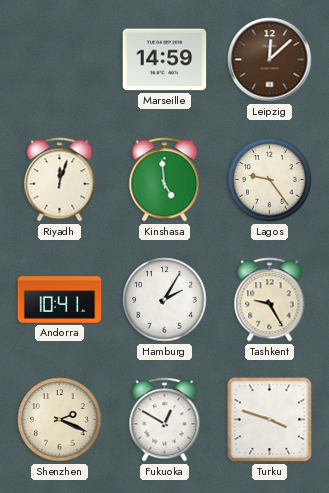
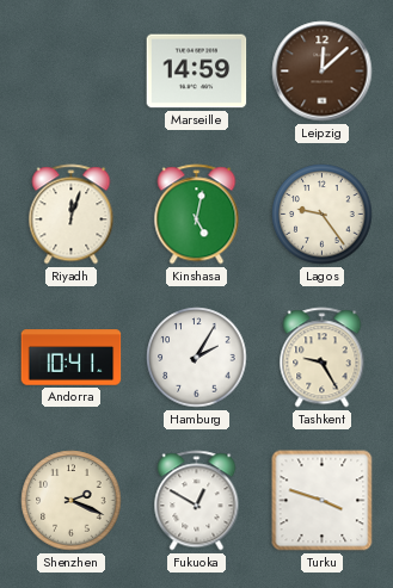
Kinshasa: 4:59 -> 5:02
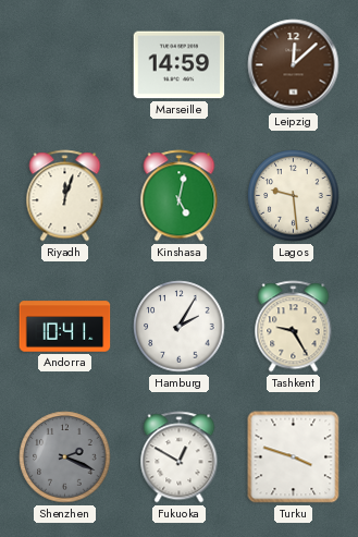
Lagos: 9:24 -> 9:29
Shenzhen dial: cream -> grey
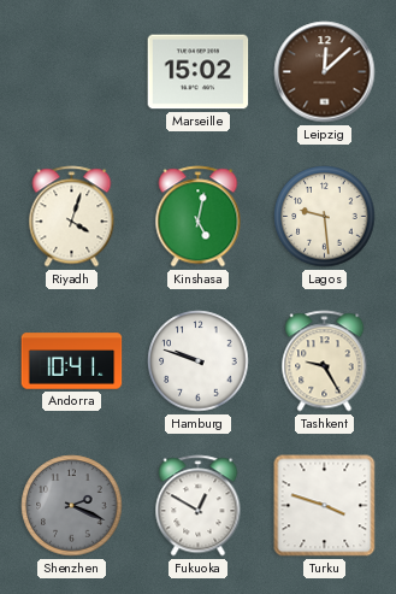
Marseille: 14:59 -> 15:02
Riyadh: 12:03 -> 4:03
Hamburg: 2:05 -> 9:48
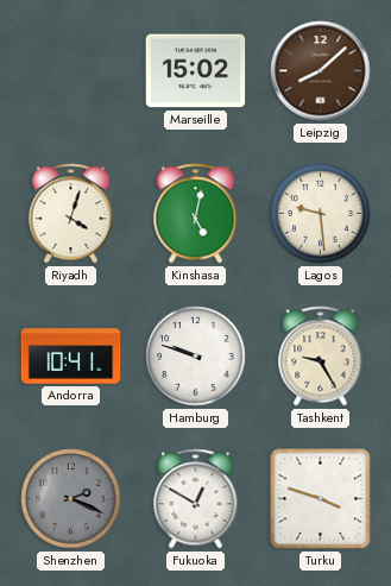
Leipzig: 12:08 -> 8:08
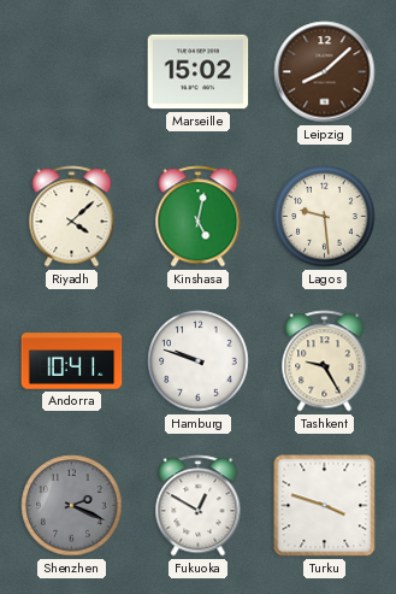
Riyadh: 4:03 -> 4:08
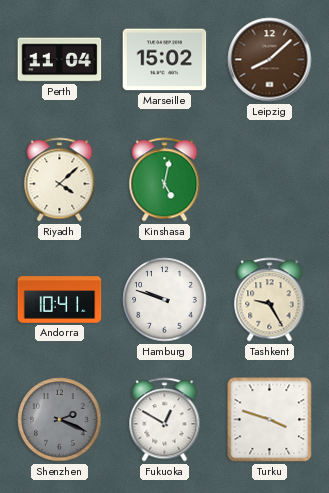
Perth: none -> 11:04
Lagos: 9:29 -> none
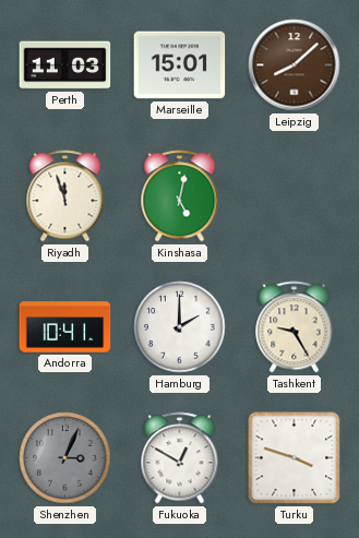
Perth: 11:04 -> 11:03
Marseille: 15:02 -> 15:01
Riyadh: 4:08 -> 11:57
Hamburg: 9:48 -> 2:00
Shenzhen: 2:19 -> 3:04
